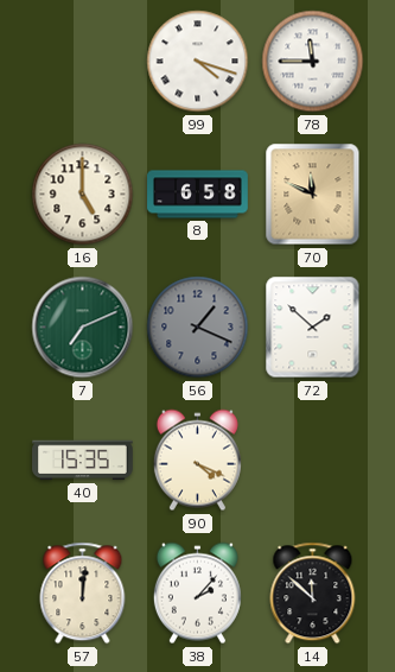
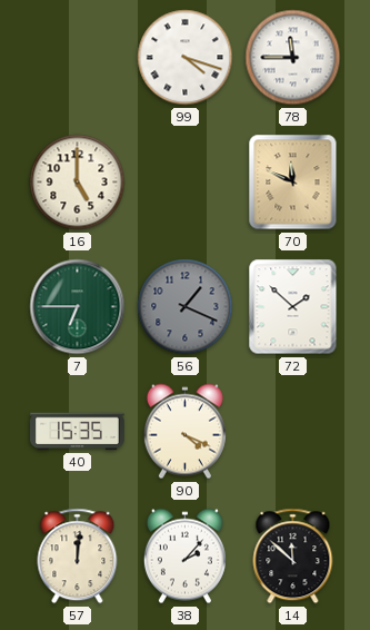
8: 6:58 -> none
7: 7:11 -> 6:45
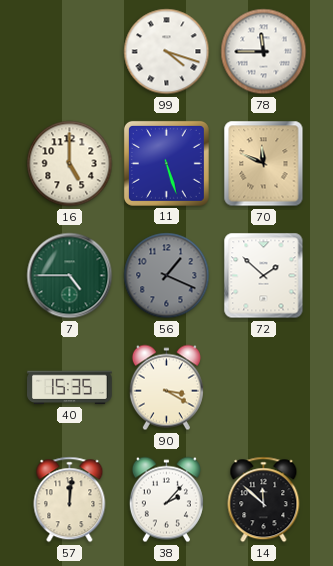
11: none -> 5:27
7: 6:45 -> 4:45
90: 4:19 -> 3:20
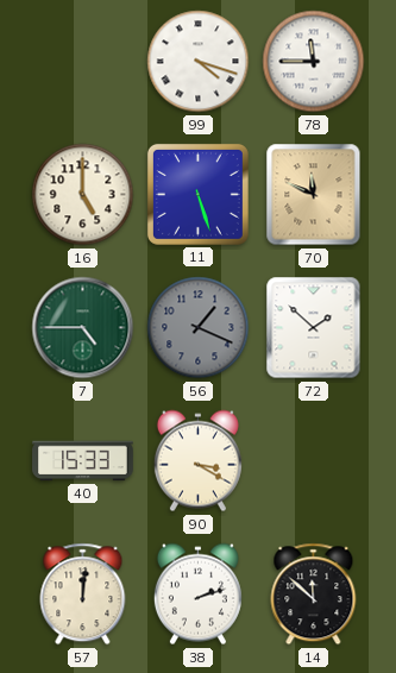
40: 15:35 -> 15:33
38: 2:07 -> 2:12
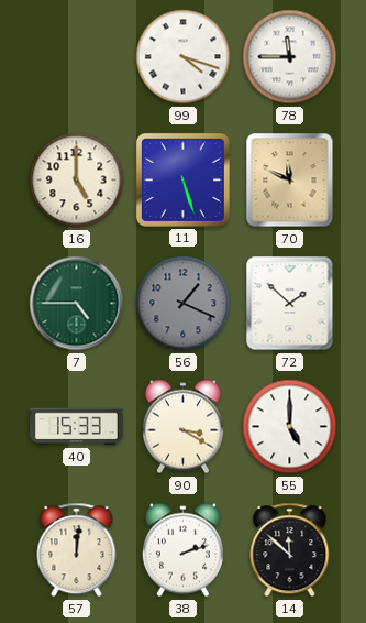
55: none -> 5:00
